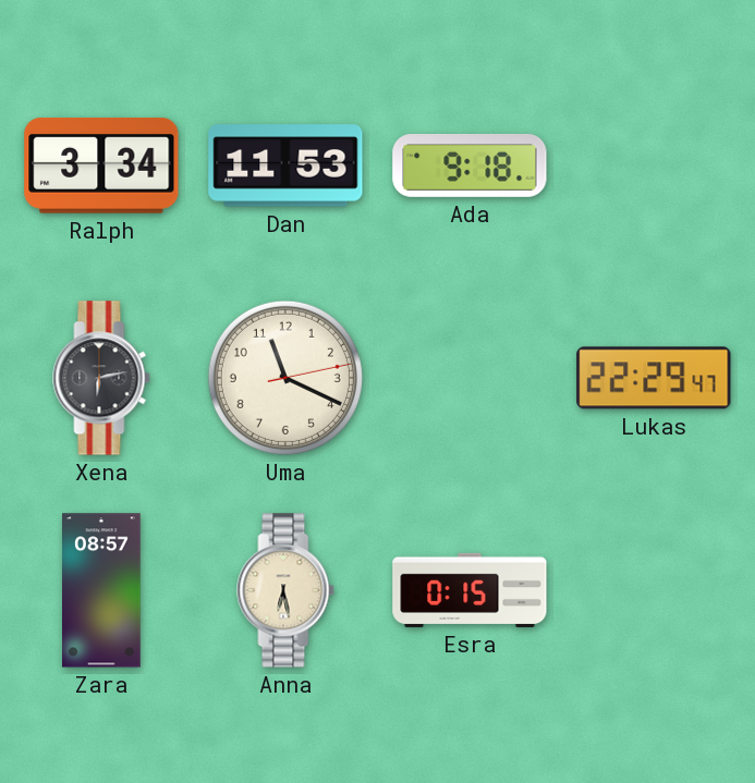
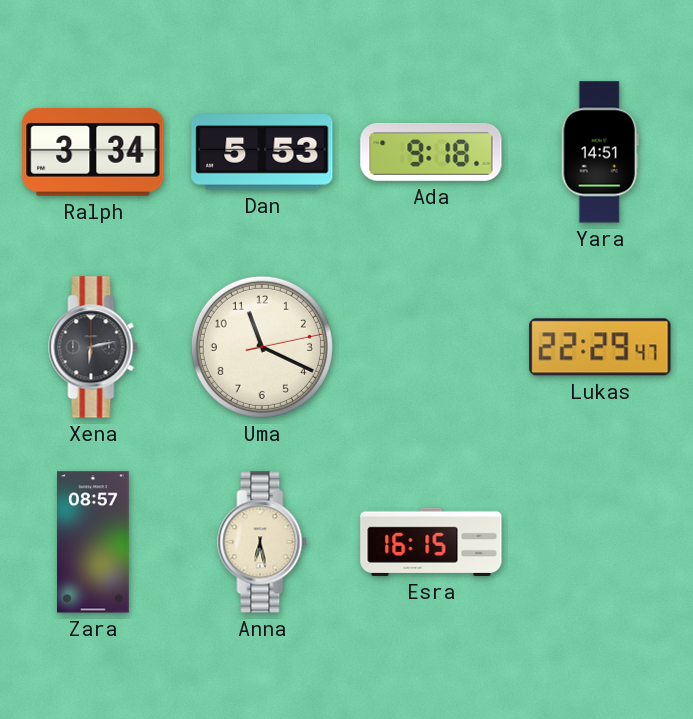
Dan: 11:53 -> 5:53
Yara: none -> 14:51
Esra: 0:15 -> 16:15
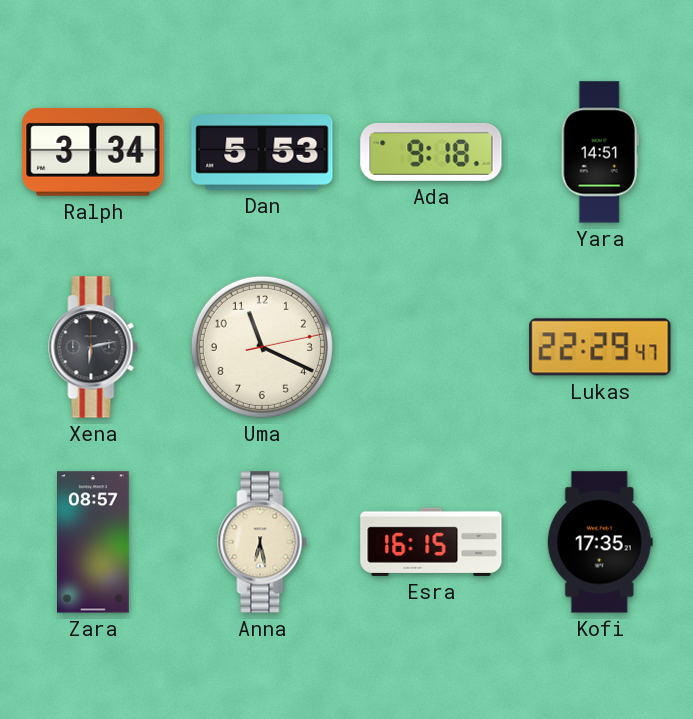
Kofi: none -> 17:35
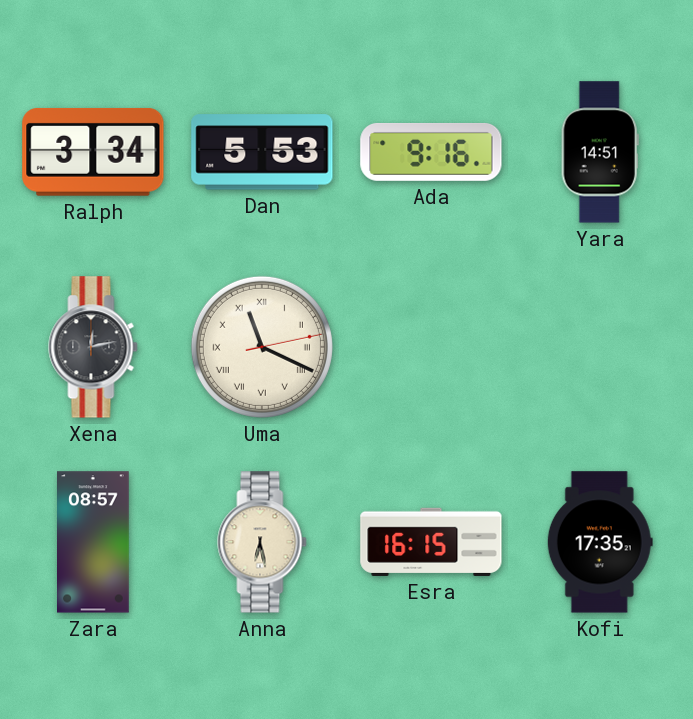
Ada: 9:18 -> 9:16
Xena: 6:13 -> 12:13
Uma numerals: Arabic -> Roman
Lukas: 22:29 -> none
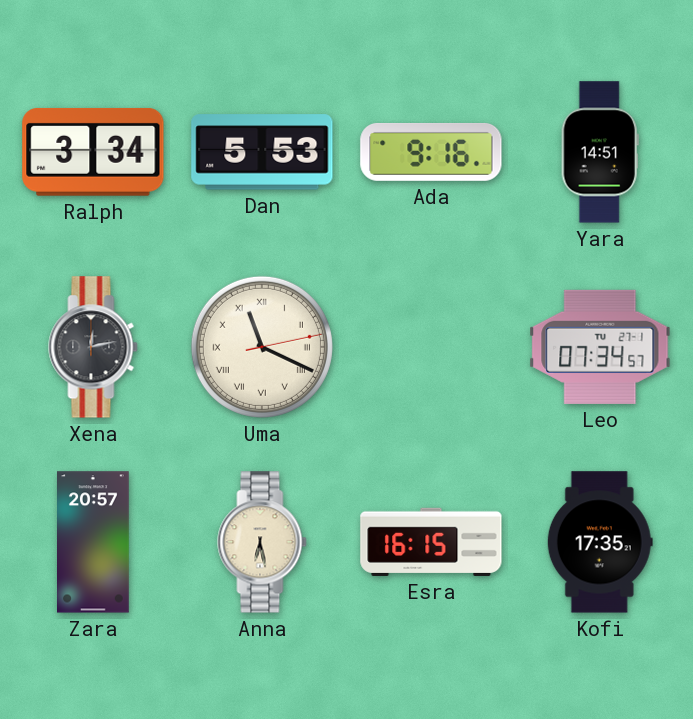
Leo: none -> 07:34
Zara: 08:57 -> 20:57
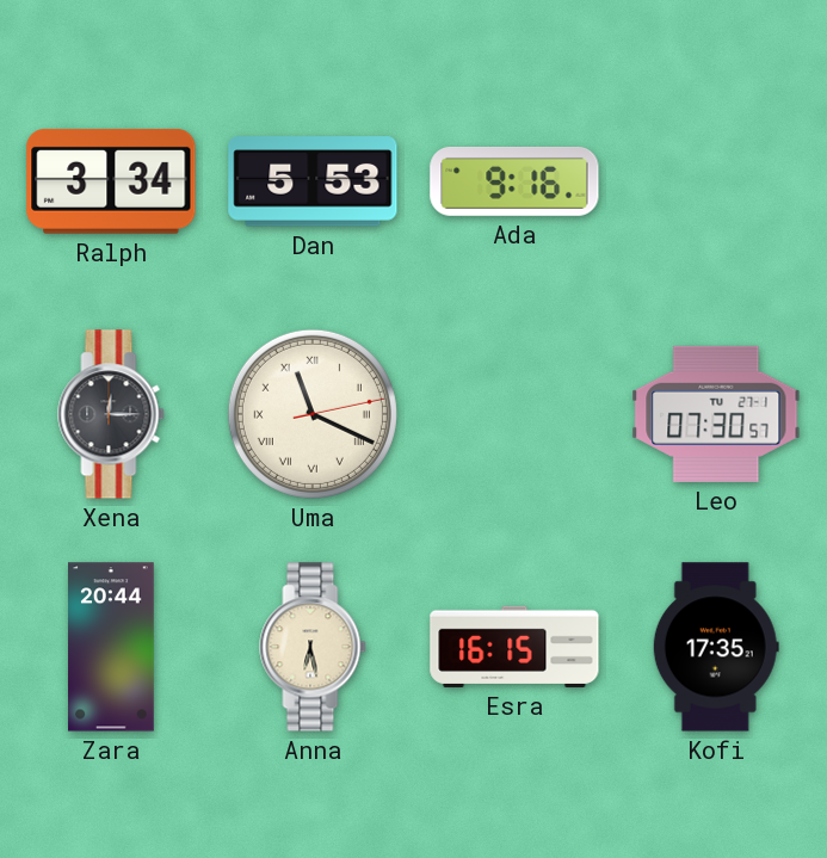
Yara: 14:51 -> none
Xena: 12:13 -> 12:15
Leo: 07:34 -> 07:30
Zara: 20:57 -> 20:44
